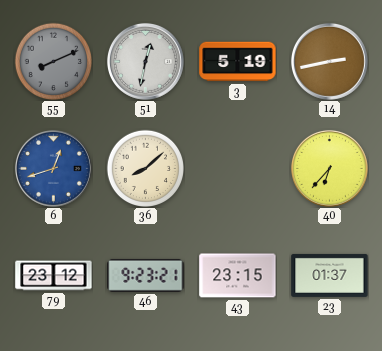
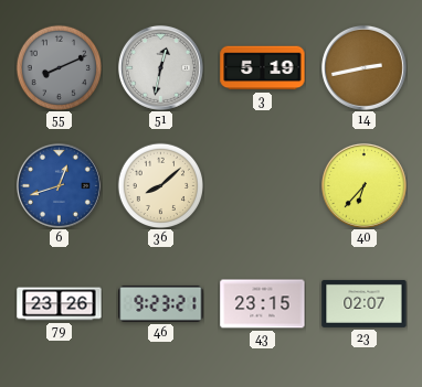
79: 23:12 -> 23:26
23: 01:37 -> 02:07
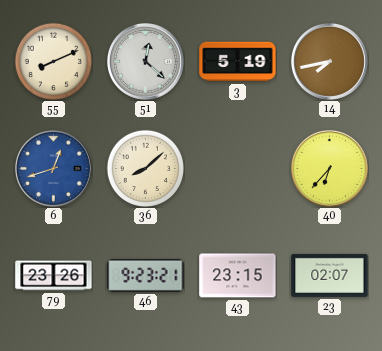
55 dial: grey -> cream
51: 12:32 -> 12:22
14: 2:43 -> 7:43
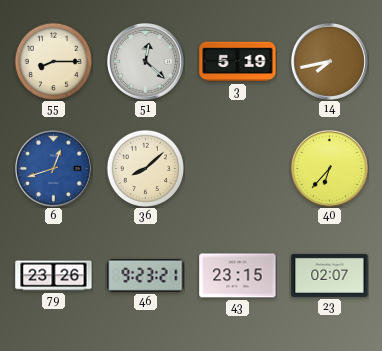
55: 8:11 -> 8:15
